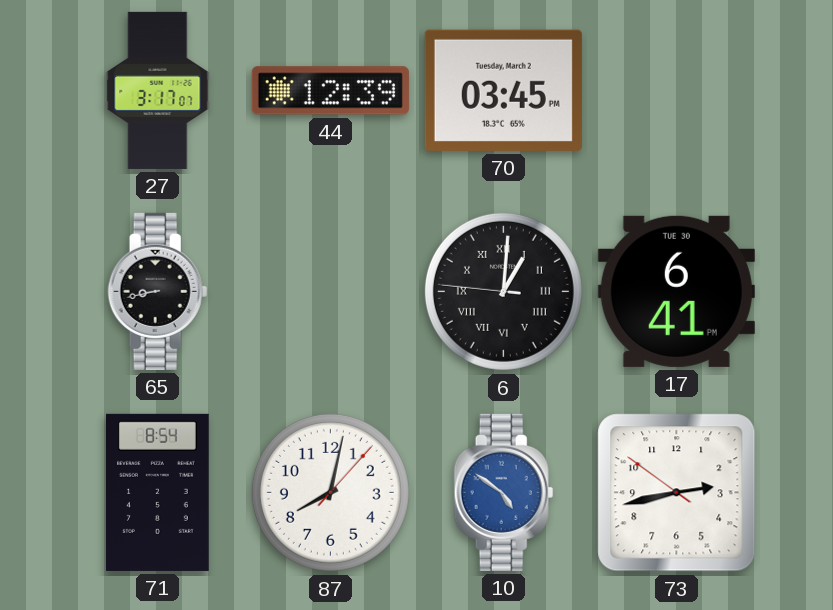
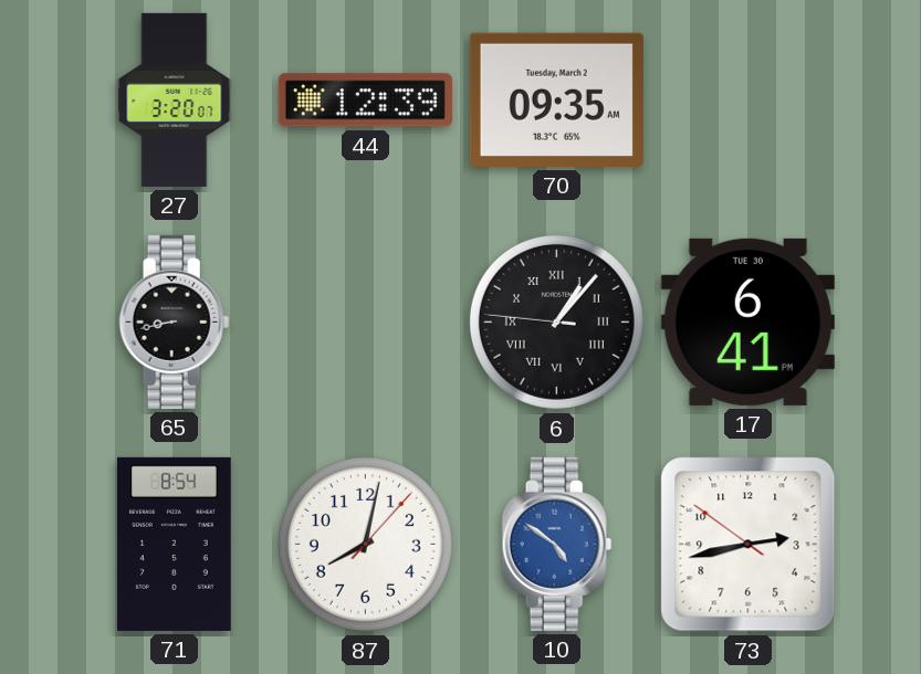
27: 3:17 -> 3:20
70: 03:45 -> 09:35
6: 1:00 -> 1:06
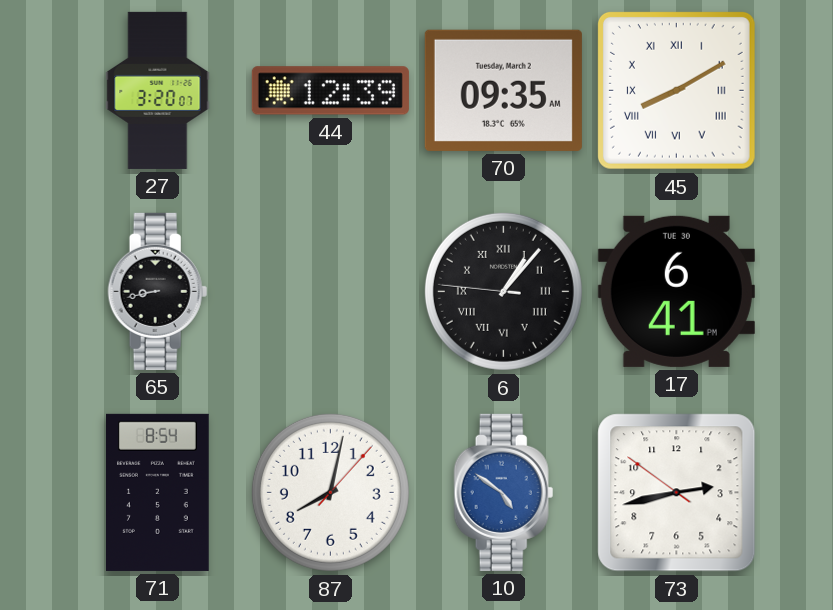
45: none -> 8:10
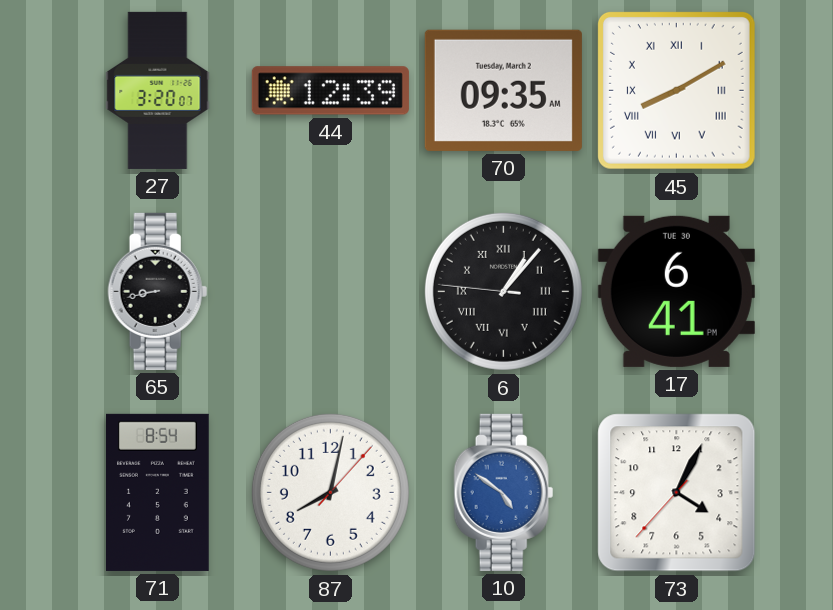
73: 2:42 -> 4:04
